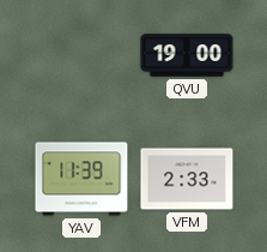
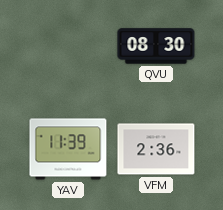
QVU: 19:00 -> 08:30
VFM: 2:33 -> 2:36
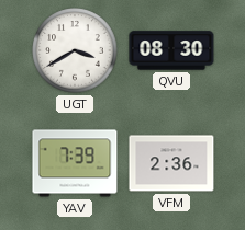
UGT: none -> 3:40
YAV: 11:39 -> 7:39
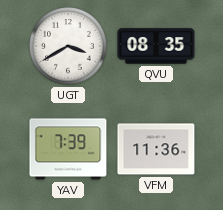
QVU: 08:30 -> 08:35
VFM: 2:36 -> 11:36
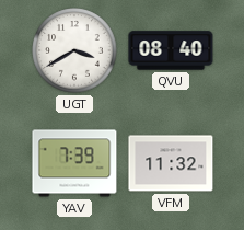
QVU: 08:35 -> 08:40
VFM: 11:36 -> 11:32
